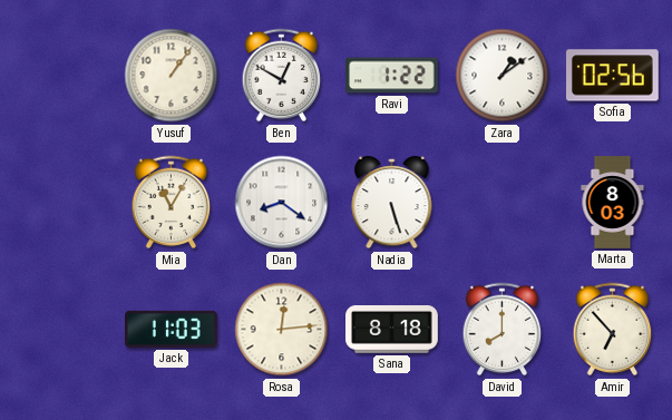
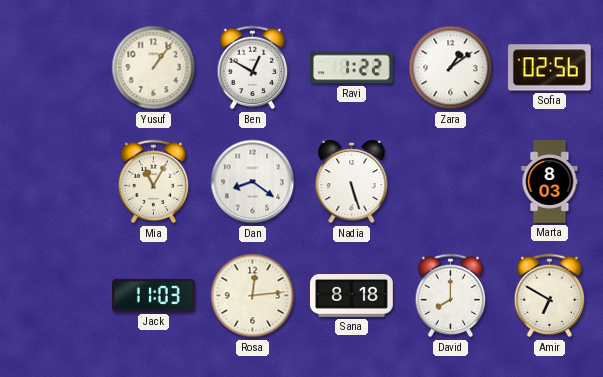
Amir: 6:53 -> 6:50
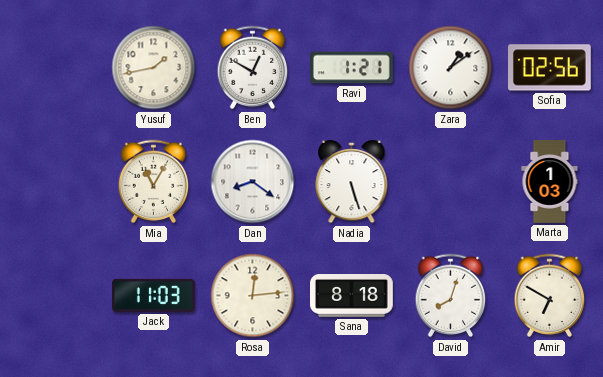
Yusuf: 1:06 -> 1:43
Ravi: 1:22 -> 1:21
Marta: 8:03 -> 1:03
David: 8:00 -> 8:03
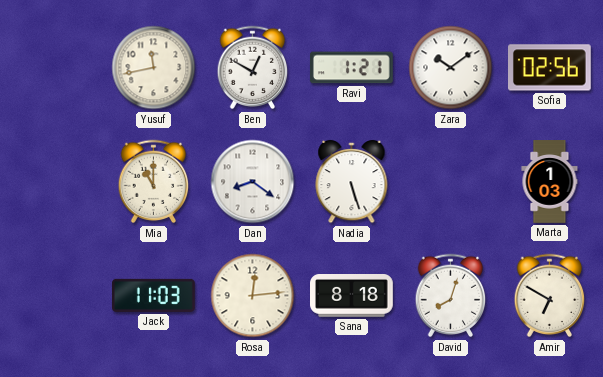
Yusuf: 1:43 -> 11:43
Zara: 1:09 -> 10:09
Mia: 11:05 -> 11:00
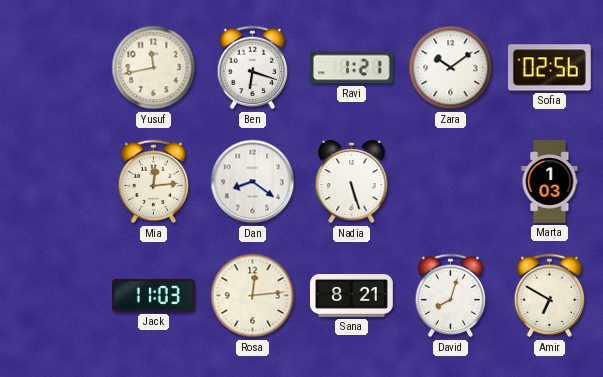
Ben: 12:50 -> 6:18
Mia: 11:00 -> 12:14
Sana: 8:18 -> 8:21
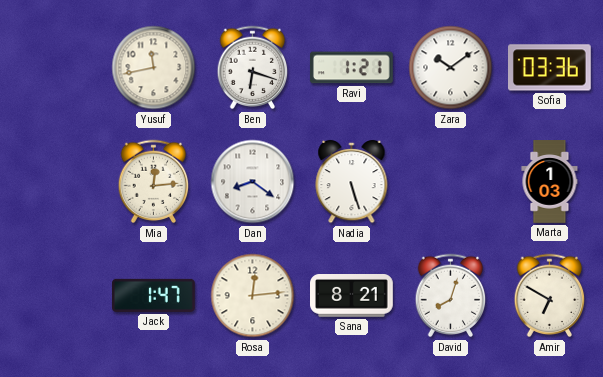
Sofia: 02:56 -> 03:36
Jack: 11:03 -> 1:47
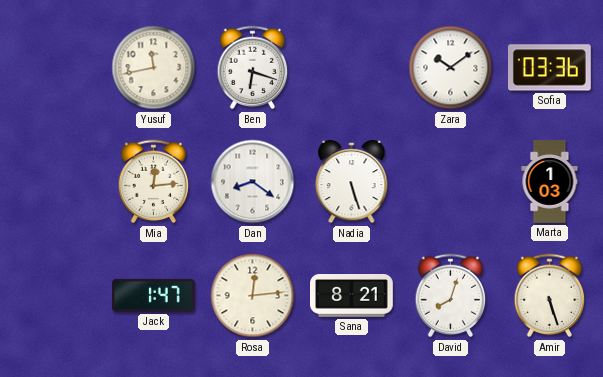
Ravi: 1:21 -> none
Amir: 6:50 -> 5:27
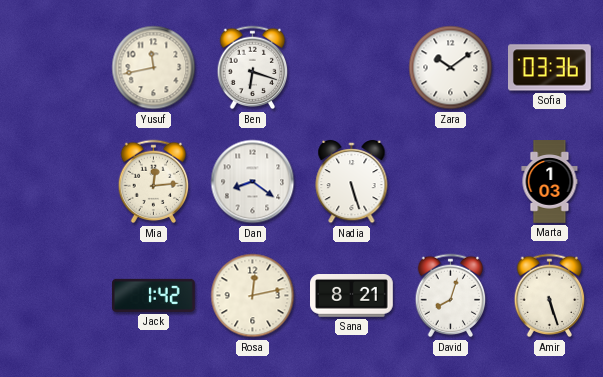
Jack: 1:47 -> 1:42
Rosa: 12:14 -> 12:13
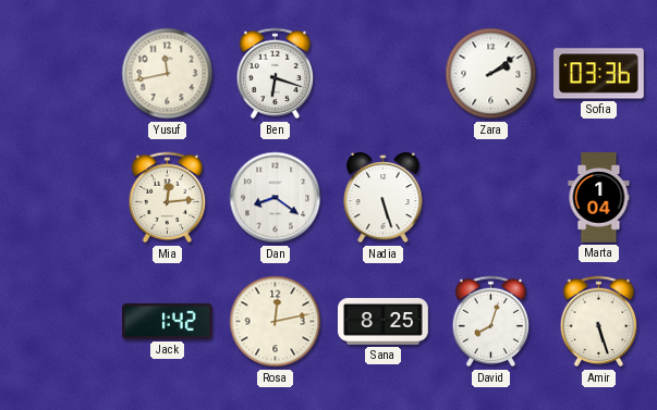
Zara: 10:09 -> 2:09
Marta: 1:03 -> 1:04
Sana: 8:21 -> 8:25
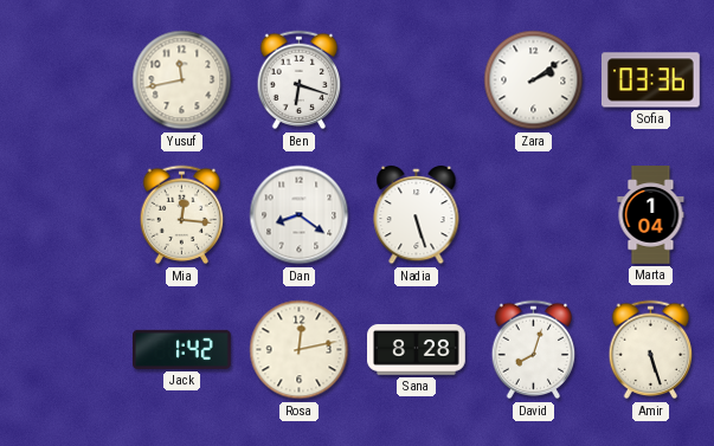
Mia: 12:14 -> 12:16
Sana: 8:25 -> 8:28
